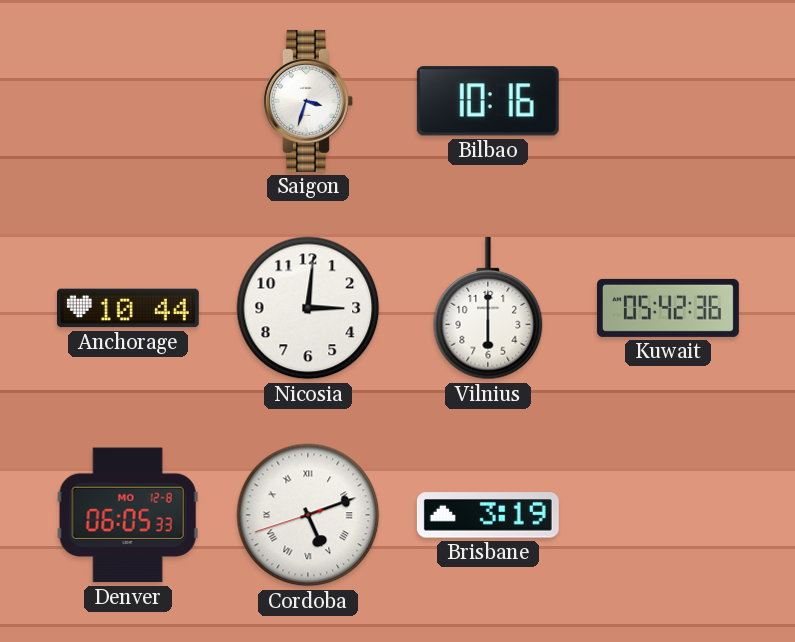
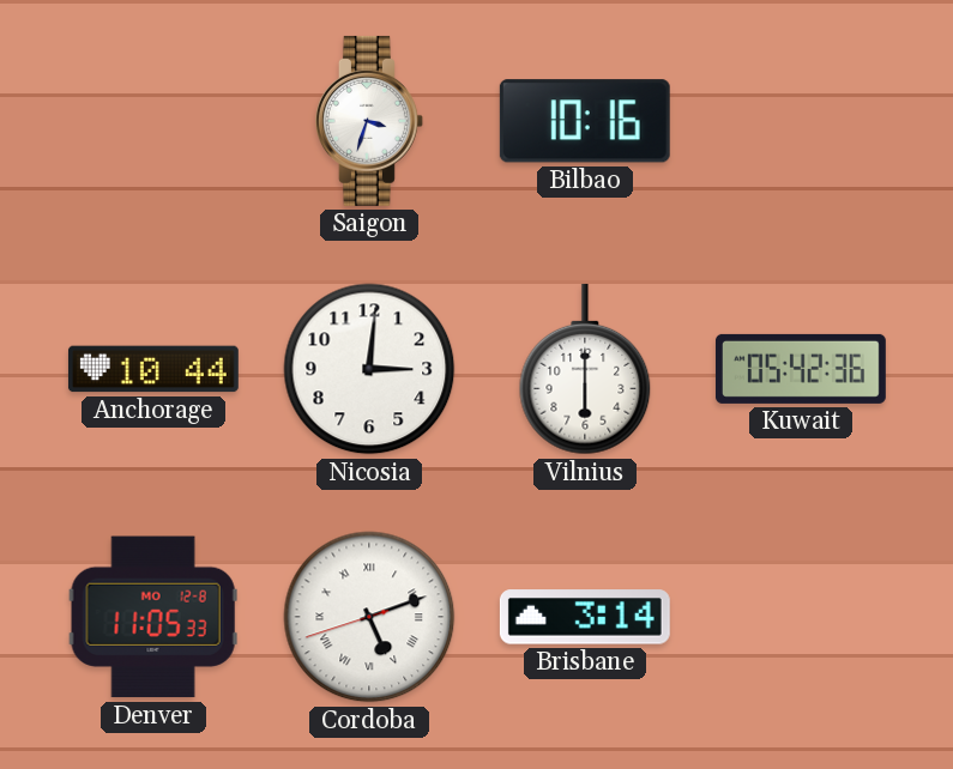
Denver: 06:05 -> 11:05
Brisbane: 3:19 -> 3:14
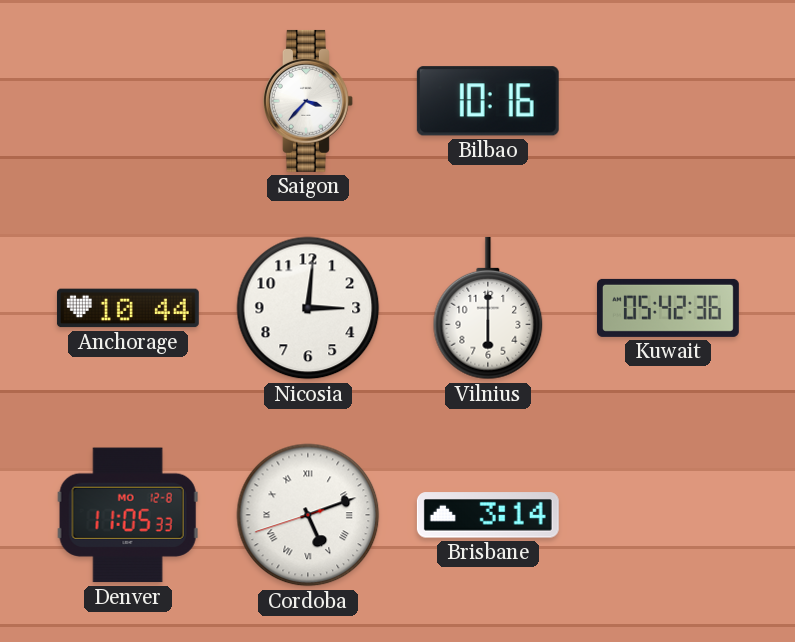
Saigon: 3:33 -> 3:37
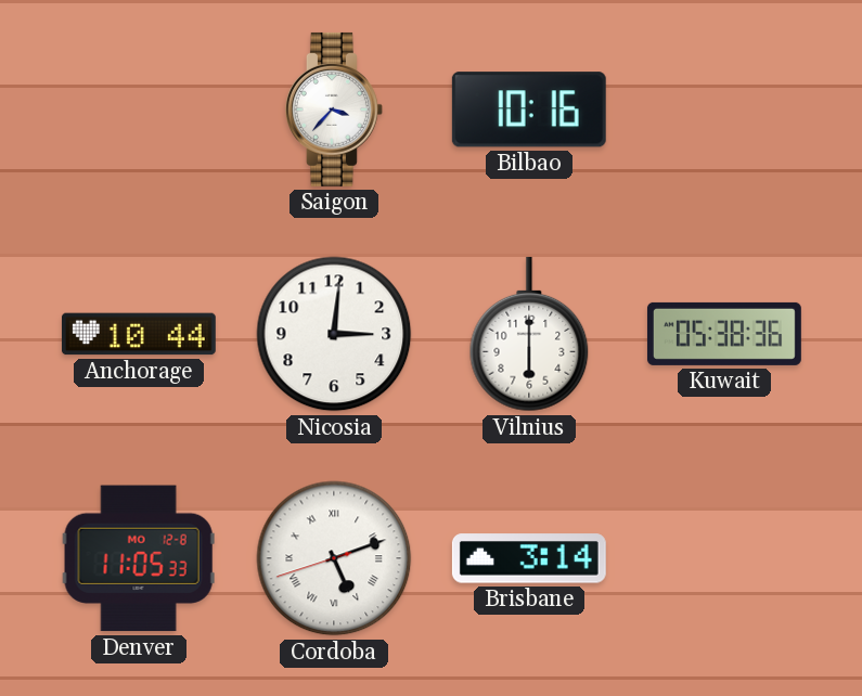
Kuwait: 05:42 -> 05:38
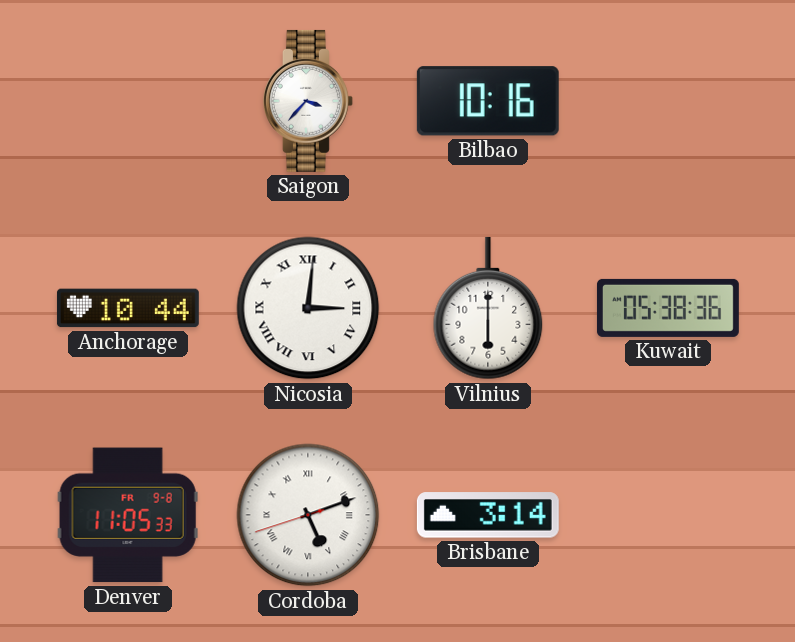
Nicosia numerals: Arabic -> Roman
Denver date: MO 12-8 -> FR 9-8
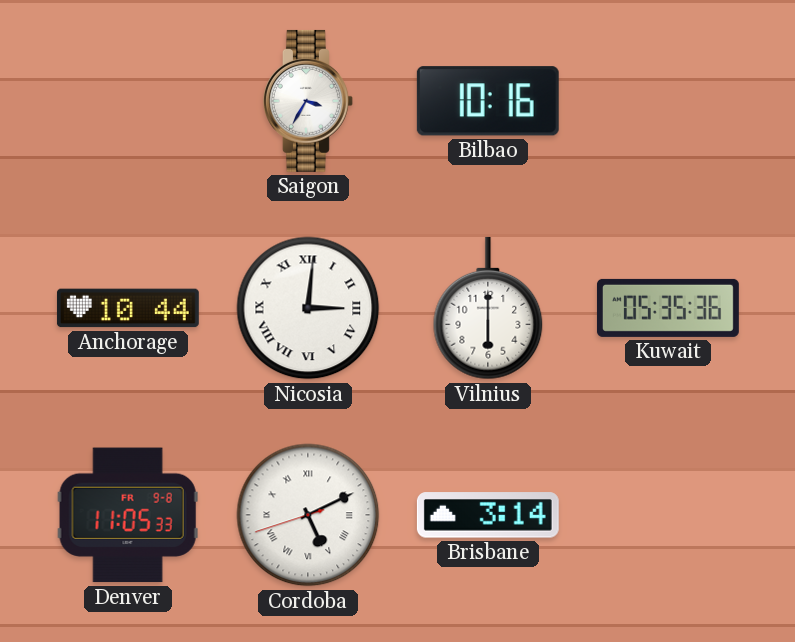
Saigon: 3:37 -> 3:35
Kuwait: 05:38 -> 05:35
Cordoba: 5:11 -> 5:10
